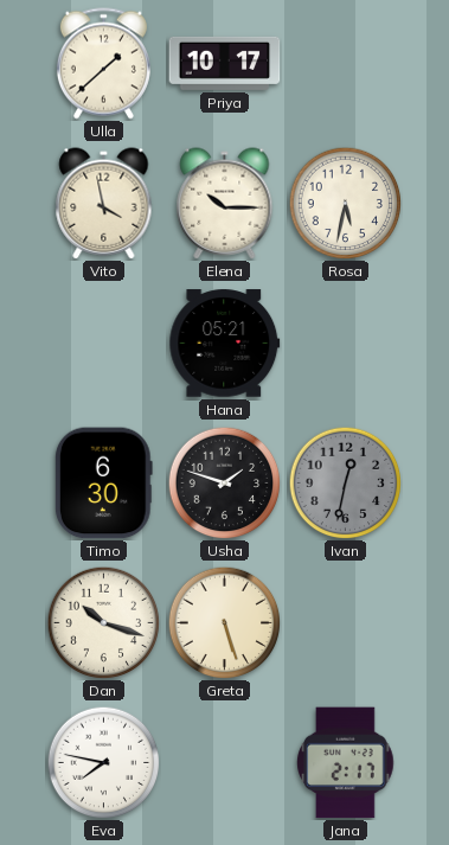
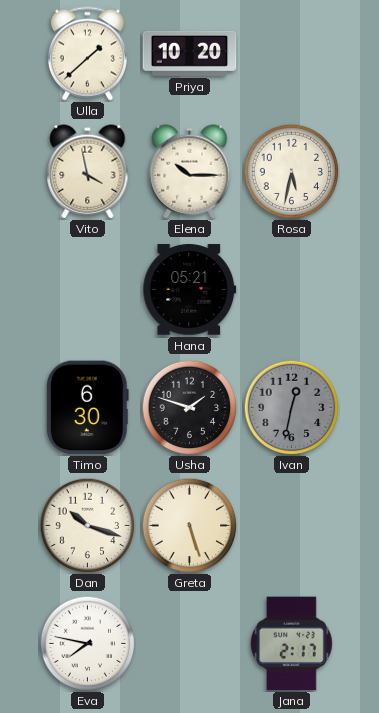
Priya: 10:17 -> 10:20
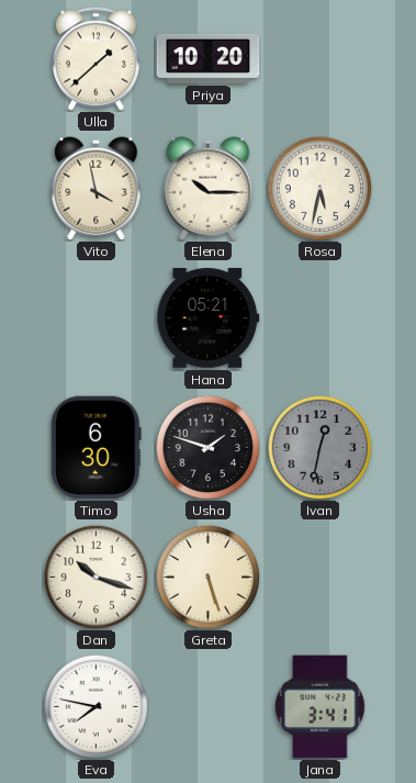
Jana: 2:17 -> 3:41
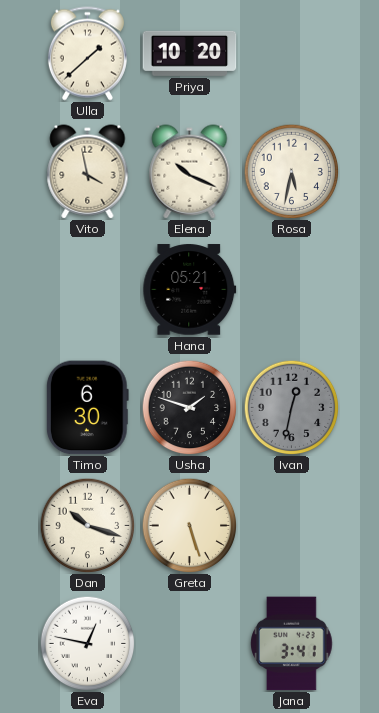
Elena: 10:15 -> 10:19
Eva: 7:47 -> 12:47
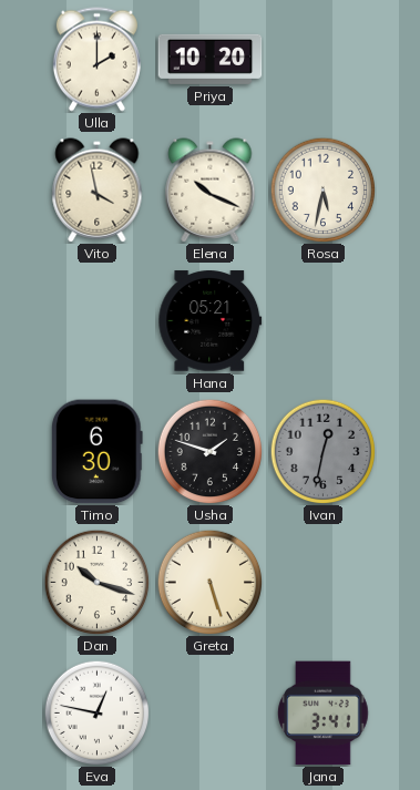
Ulla: 1:38 -> 2:00
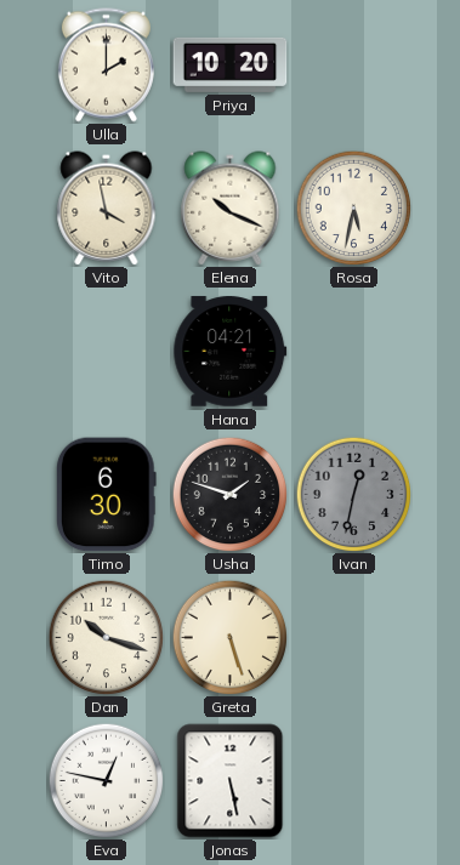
Hana: 05:21 -> 04:21
Jonas: none -> 5:28
Jana: 3:41 -> none
